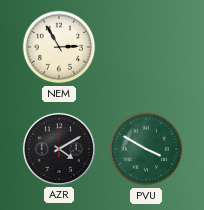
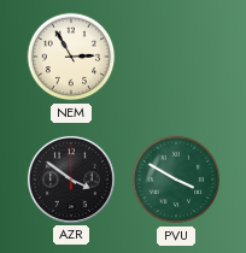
AZR: 4:10 -> 3:51
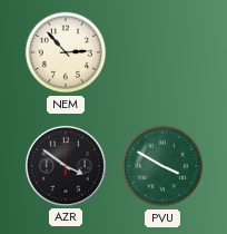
NEM: 2:55 -> 2:53
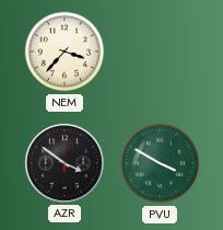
NEM: 2:53 -> 3:37
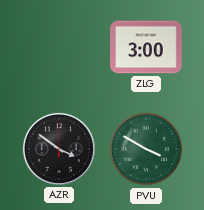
NEM: 3:37 -> none
ZLG: none -> 3:00
